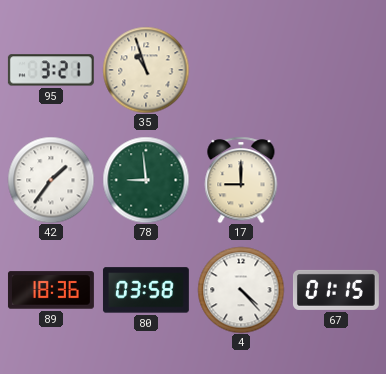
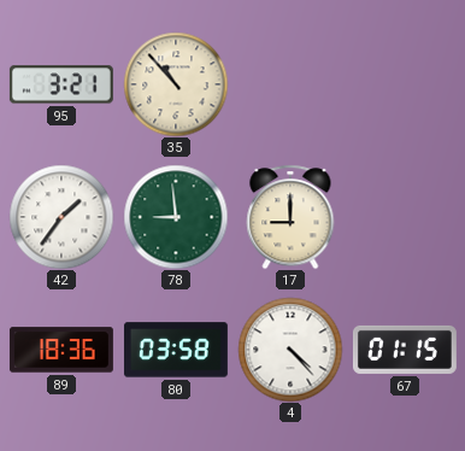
35: 10:57 -> 10:53
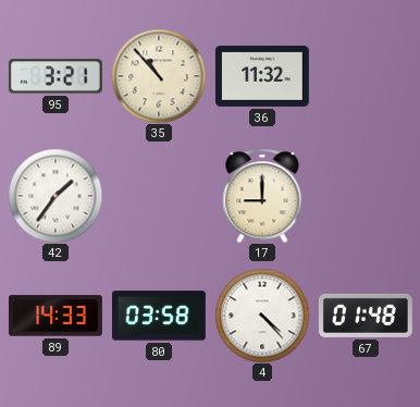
36: none -> 11:32
78: 8:59 -> none
89: 18:36 -> 14:33
67: 01:15 -> 01:48
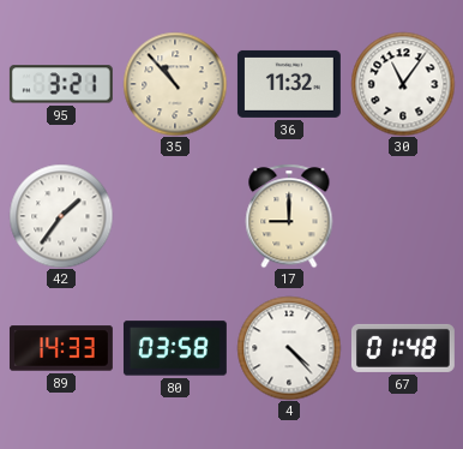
30: none -> 11:06
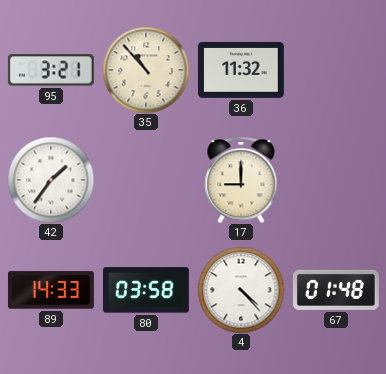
30: 11:06 -> none
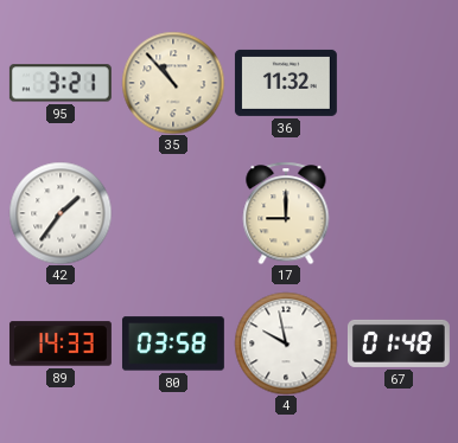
4: 4:23 -> 9:58
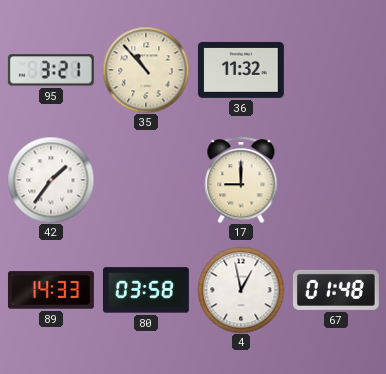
4: 9:58 -> 12:58
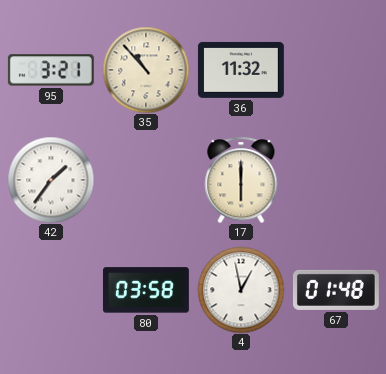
17: 9:00 -> 6:00
89: 14:33 -> none
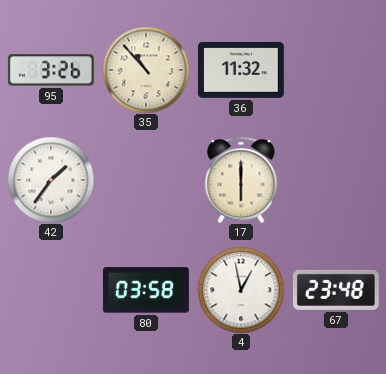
95: 3:21 -> 3:26
67: 01:48 -> 23:48
